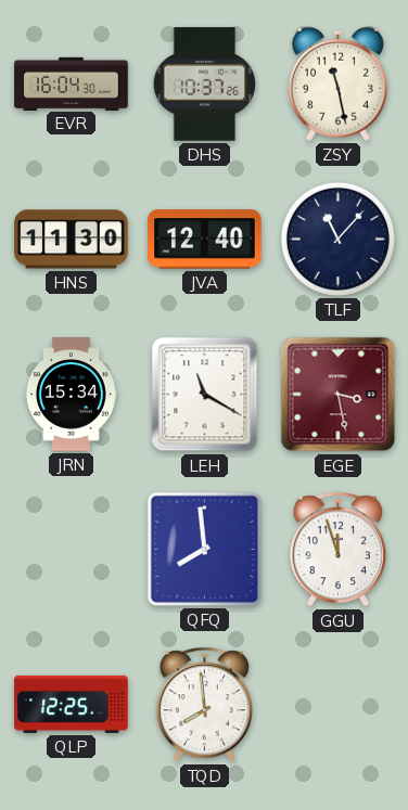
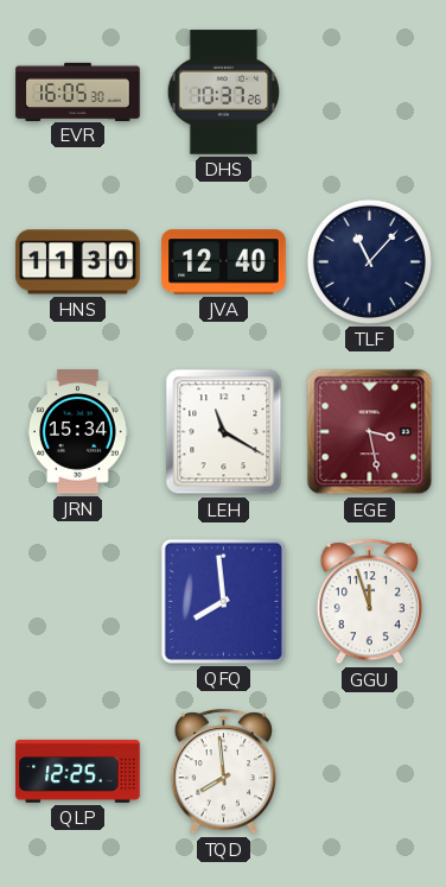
EVR: 16:04 -> 16:05
ZSY: 11:28 -> none
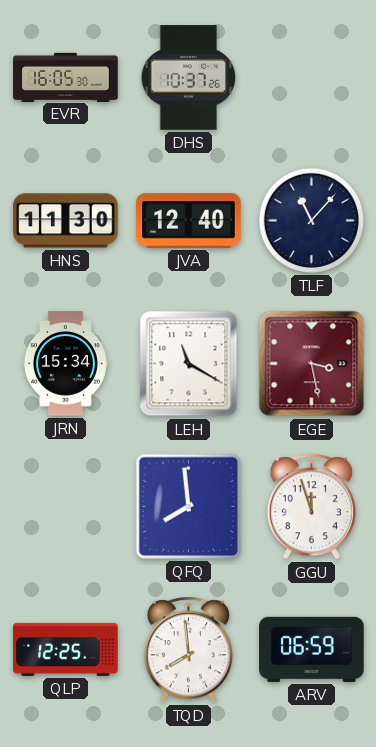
ARV: none -> 06:59
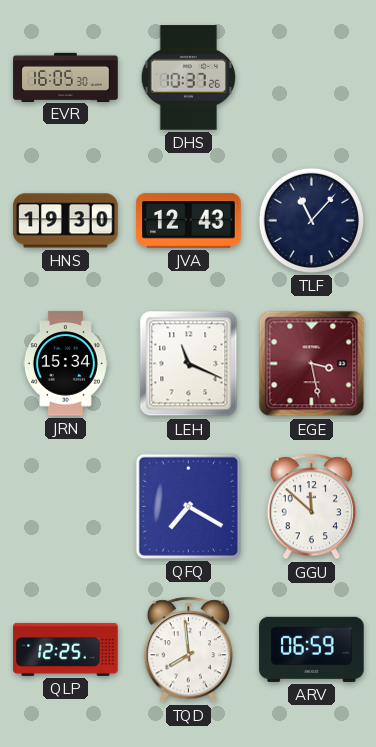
HNS: 11:30 -> 19:30
JVA: 12:40 -> 12:43
LEH: 11:20 -> 11:19
QFQ: 7:59 -> 7:20
GGU: 11:57 -> 11:52
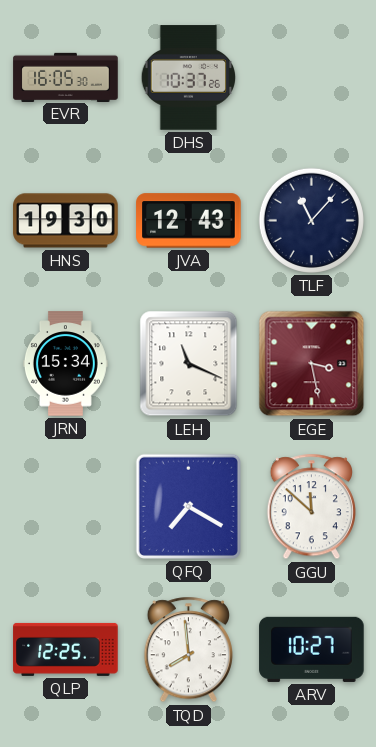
ARV: 06:59 -> 10:27
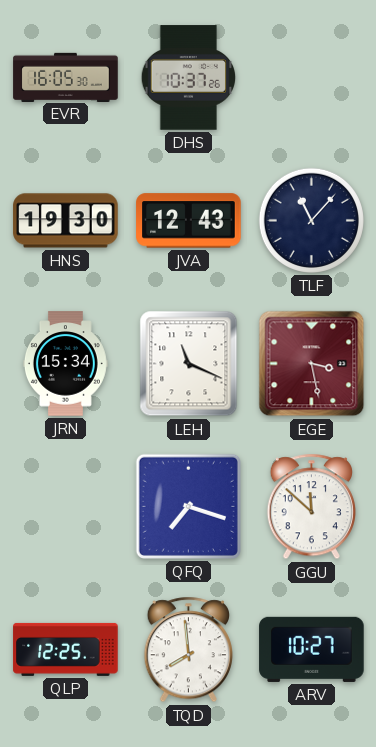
QFQ: 7:20 -> 7:18
